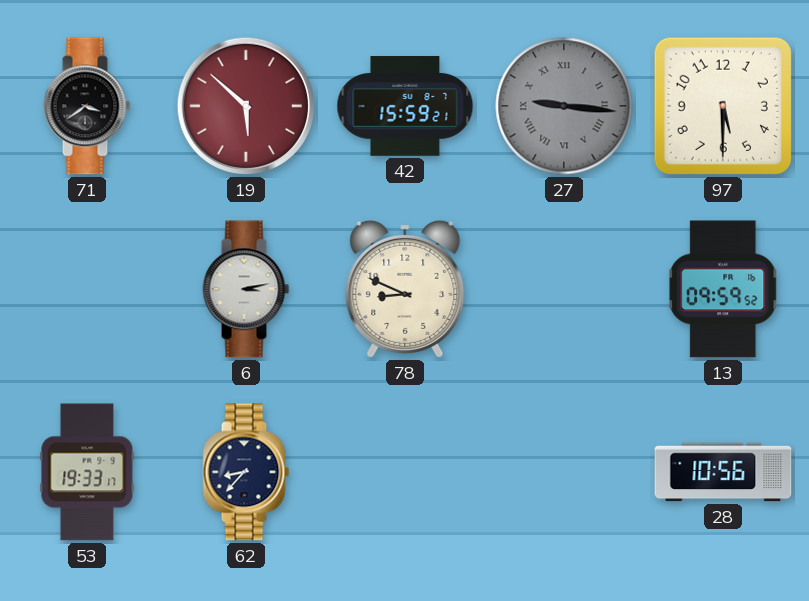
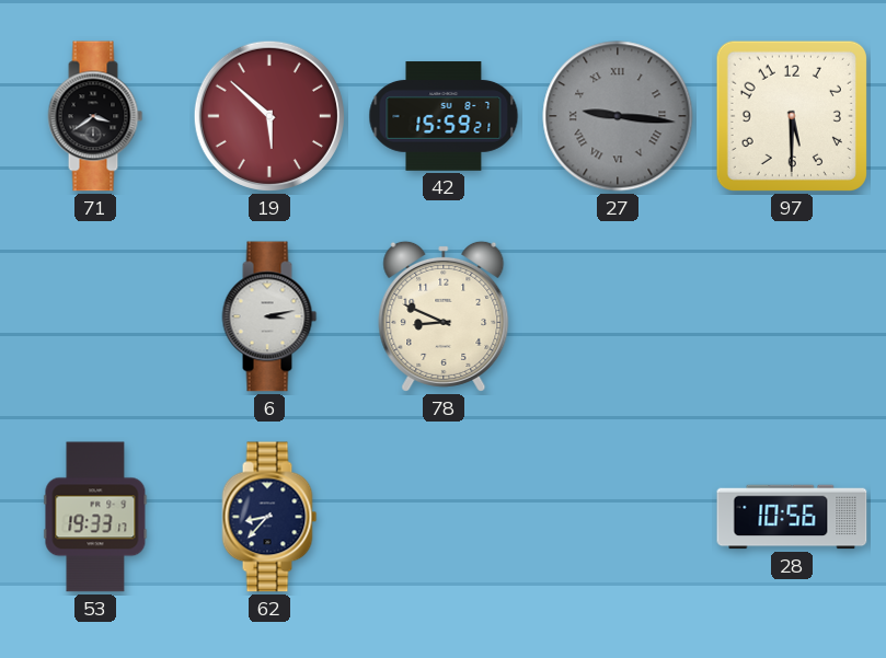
13: 09:59 -> none
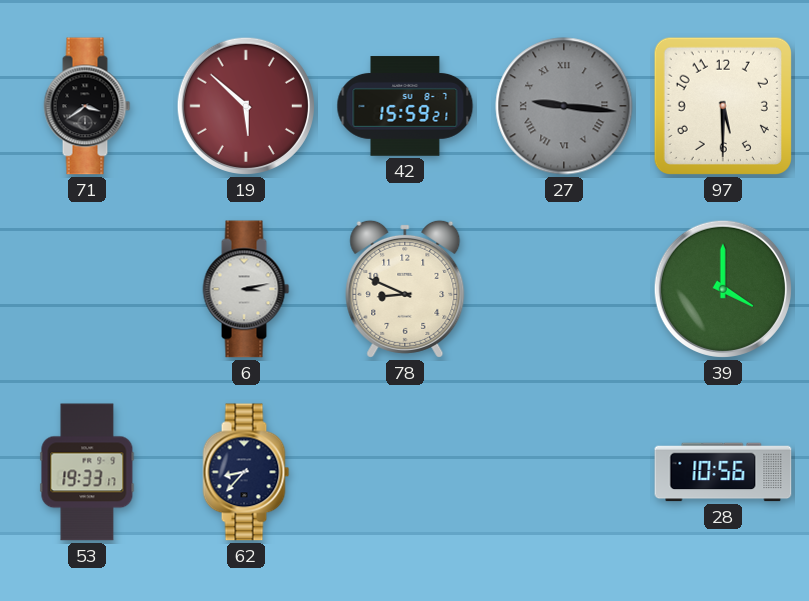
39: none -> 4:00
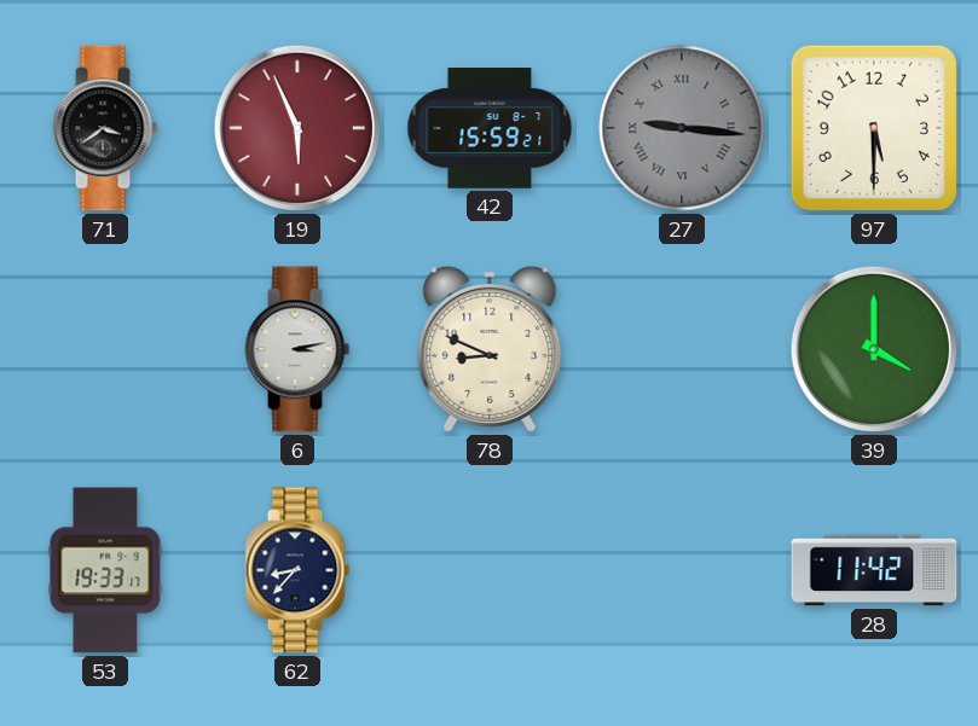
19: 5:52 -> 5:56
28: 10:56 -> 11:42
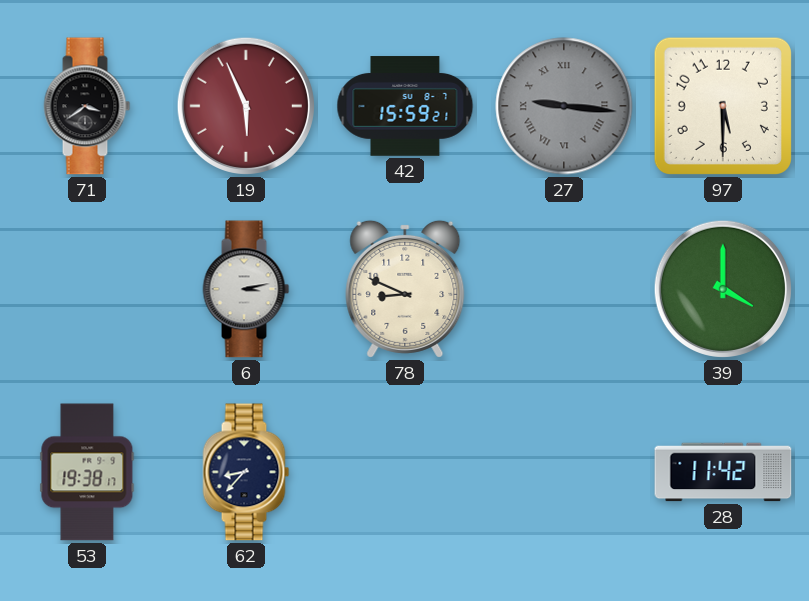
53: 19:33 -> 19:38
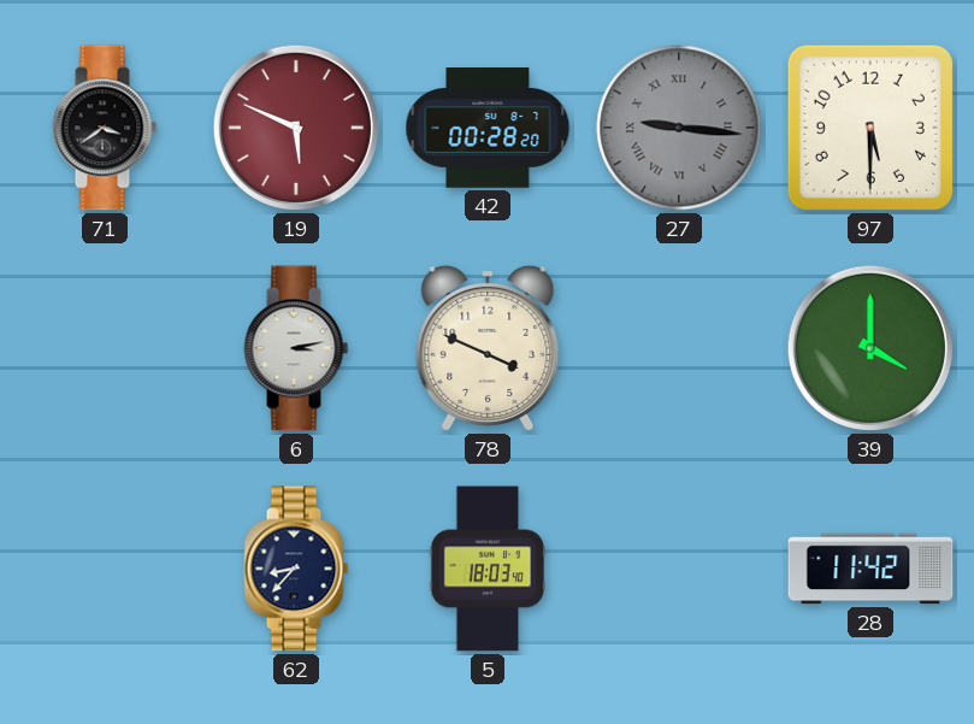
19: 5:56 -> 5:49
42: 15:59 -> 00:28
78: 8:49 -> 3:49
53: 19:38 -> none
5: none -> 18:03
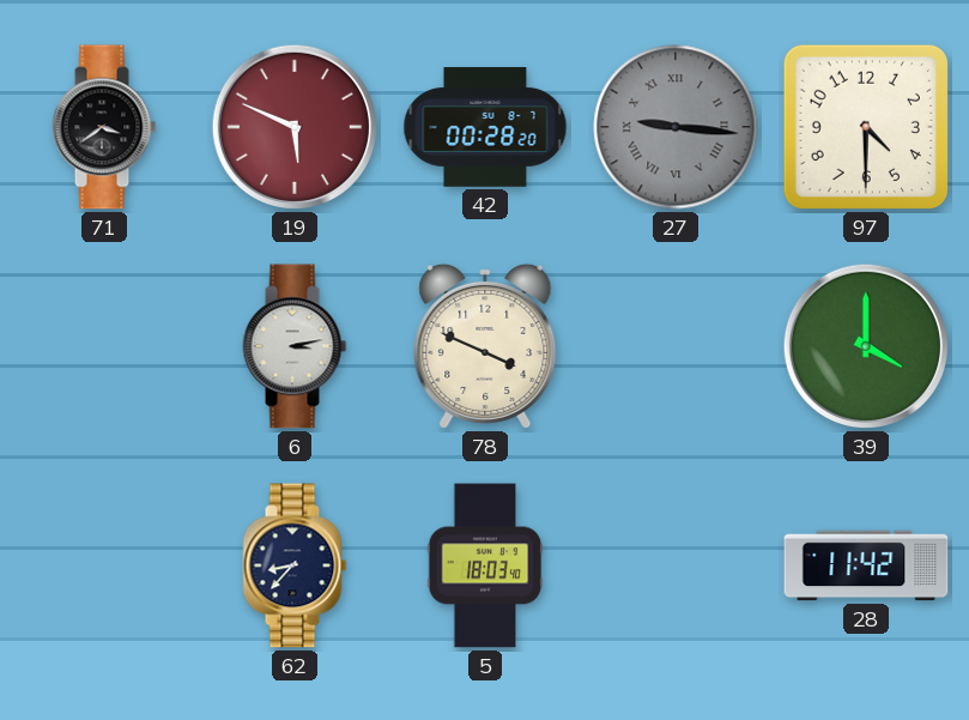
97: 5:30 -> 4:30
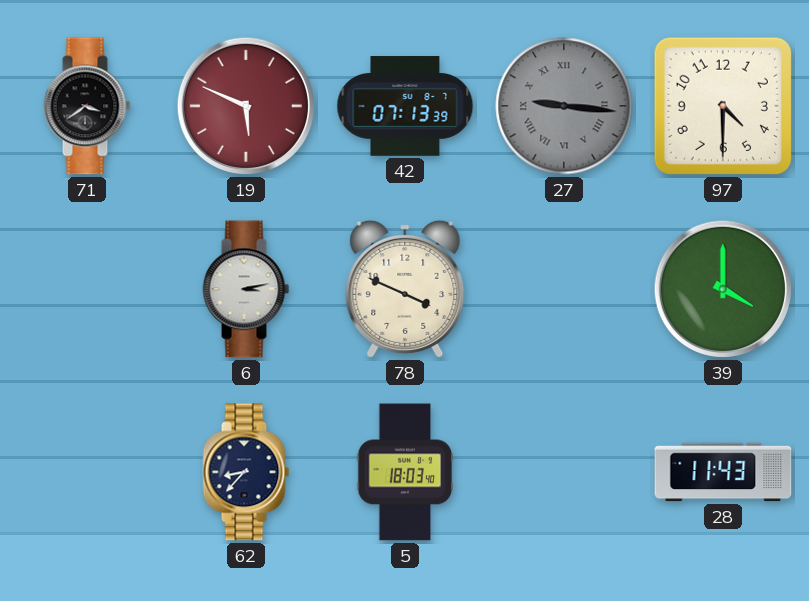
42: 00:28 -> 07:13
28: 11:42 -> 11:43
